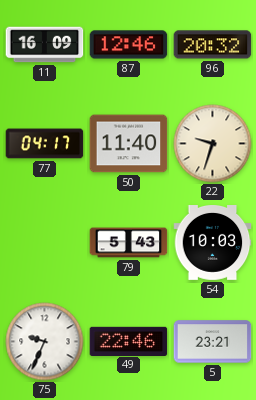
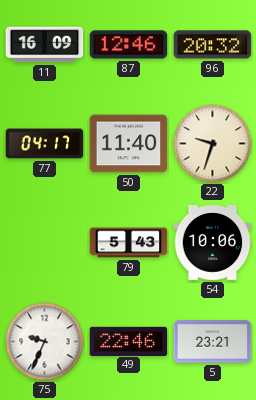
54: 10:03 -> 10:06
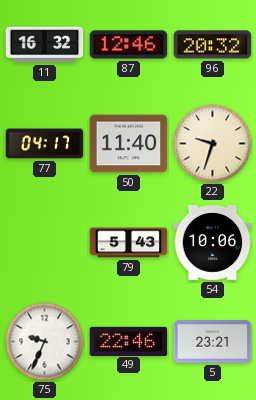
11: 16:09 -> 16:32
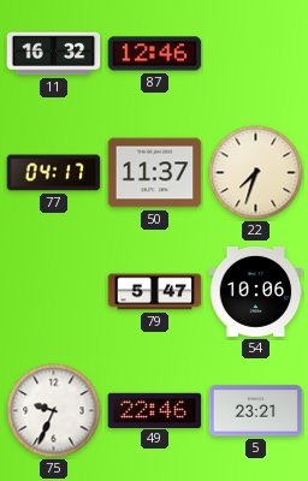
96: 20:32 -> none
50: 11:40 -> 11:37
22: 9:33 -> 7:33
79: 5:43 -> 5:47
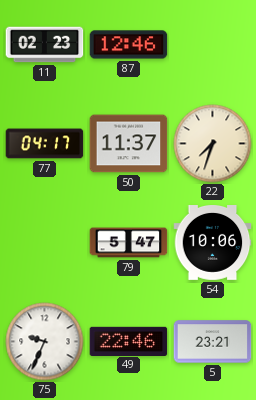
11: 16:32 -> 02:23
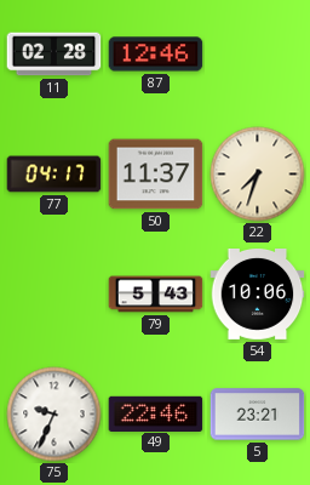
11: 02:23 -> 02:28
79: 5:47 -> 5:43
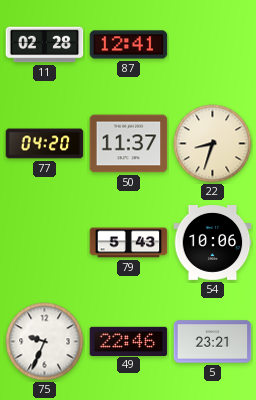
87: 12:46 -> 12:41
77: 04:17 -> 04:20
22: 7:33 -> 8:33
